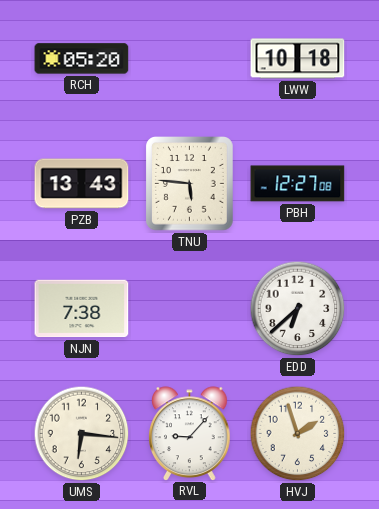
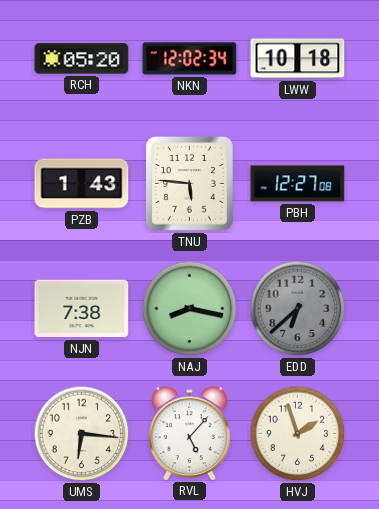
NKN: none -> 12:02
PZB: 13:43 -> 1:43
NAJ: none -> 8:17
EDD dial: white -> grey
RVL: 9:07 -> 5:07
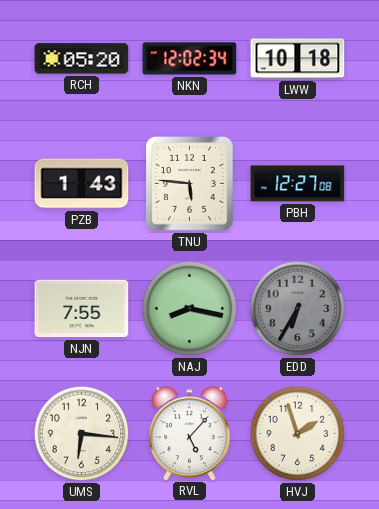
NJN: 7:38 -> 7:55
EDD: 6:38 -> 6:35
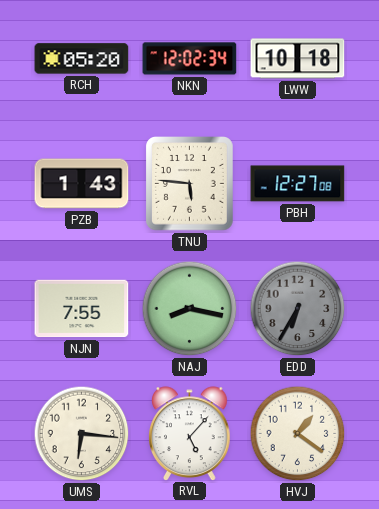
HVJ: 1:57 -> 1:21
